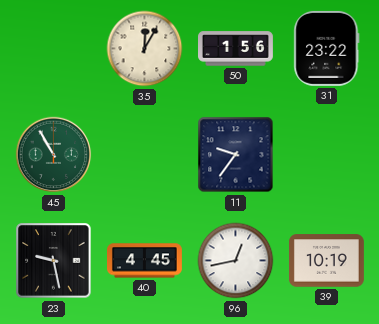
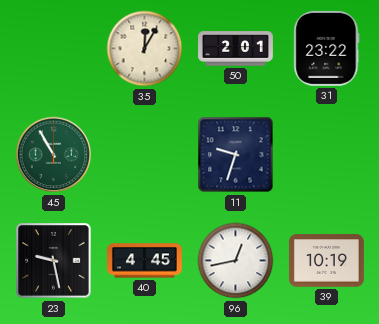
50: 1:56 -> 2:01
11: 9:36 -> 9:33
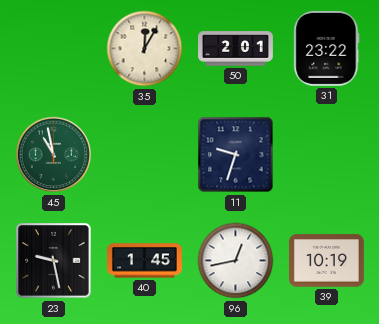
45: 10:55 -> 10:58
40: 4:45 -> 1:45
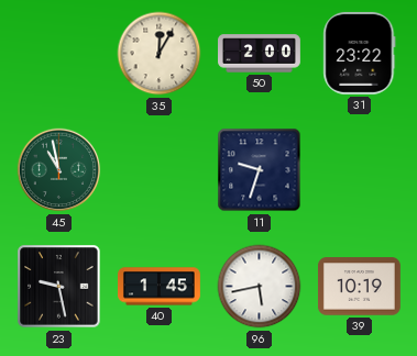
50: 2:01 -> 2:00
96: 12:43 -> 5:43
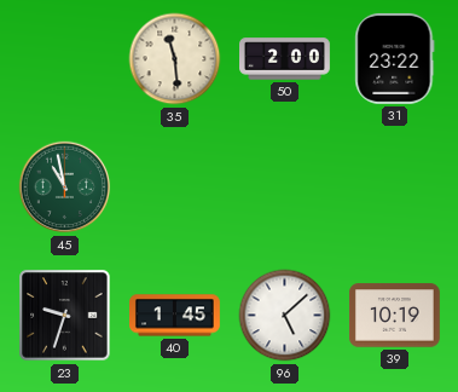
35: 12:05 -> 11:29
11: 9:33 -> none
23: 9:28 -> 9:33
96: 5:43 -> 5:08
